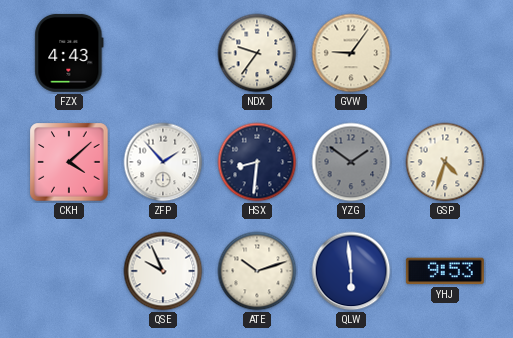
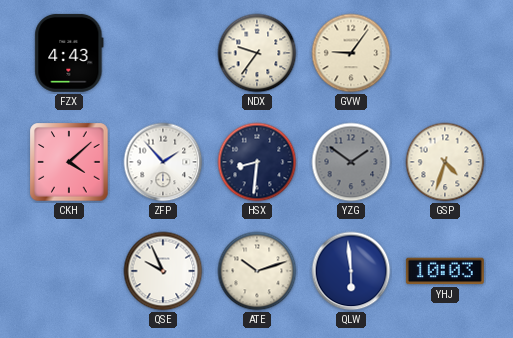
YHJ: 9:53 -> 10:03
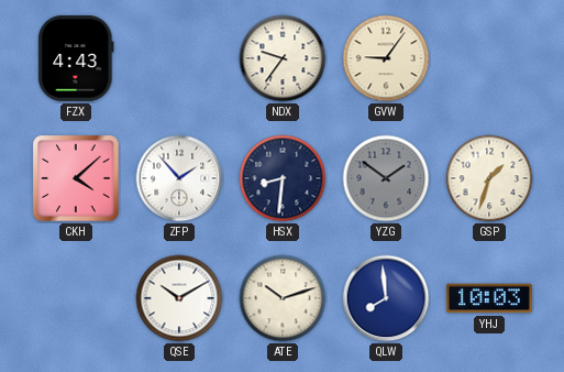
GSP: 4:33 -> 1:33
QSE: 9:56 -> 10:10
QLW: 5:59 -> 7:59
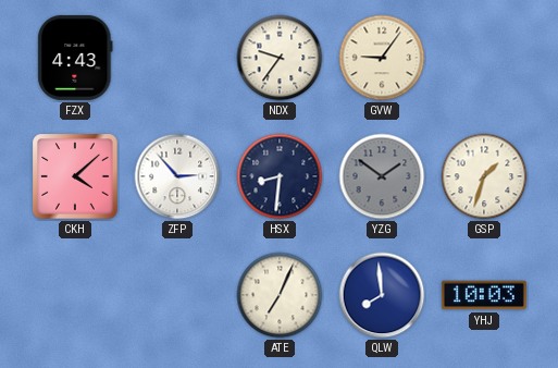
ZFP: 1:53 -> 2:53
QSE: 10:10 -> none
ATE: 10:12 -> 7:04
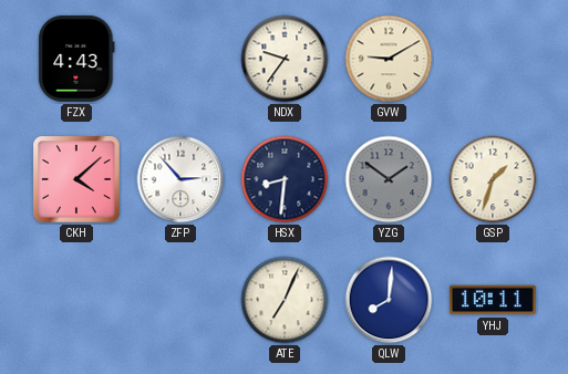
GVW: 9:06 -> 9:10
QLW: 7:59 -> 8:01
YHJ: 10:03 -> 10:11
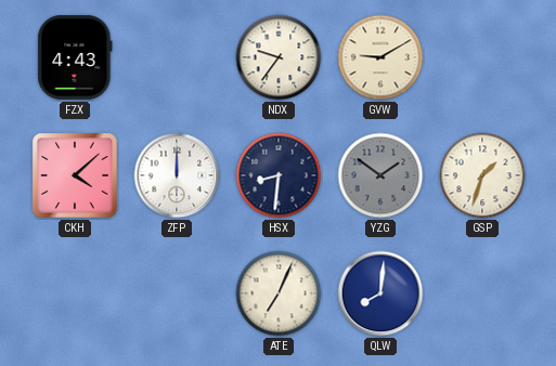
ZFP: 2:53 -> 12:00
YHJ: 10:11 -> none
